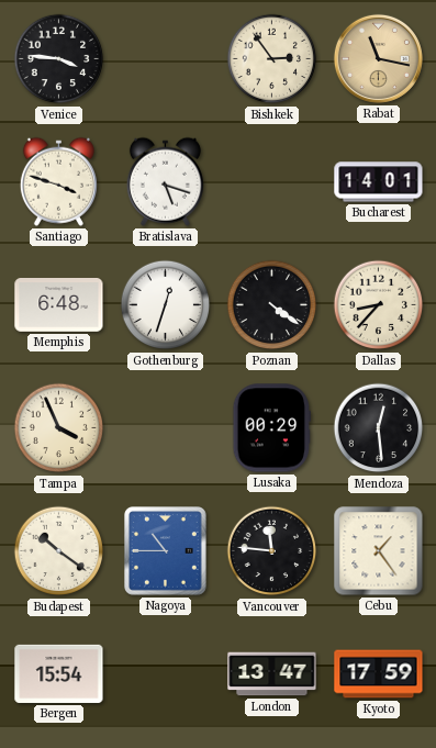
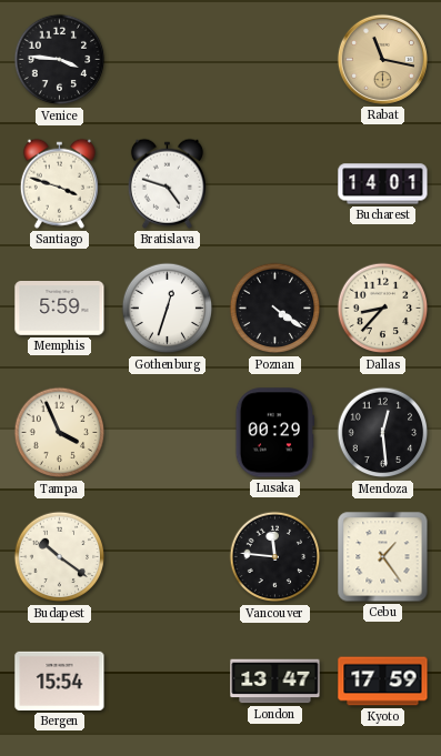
Bishkek: 2:54 -> none
Bratislava: 5:18 -> 4:48
Memphis: 6:48 -> 5:59
Nagoya: 10:45 -> none
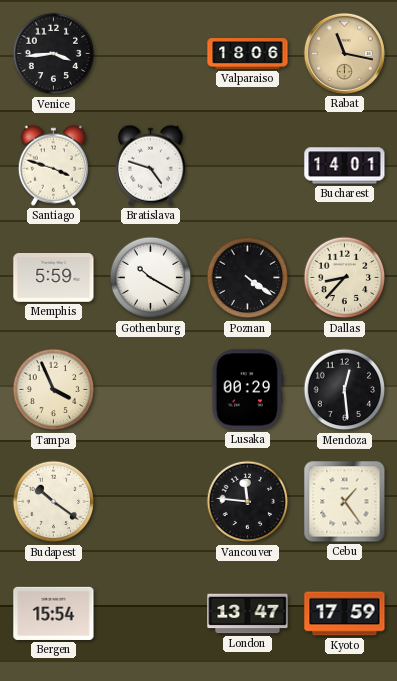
Venice: 3:46 -> 3:44
Valparaiso: none -> 18:06
Gothenburg: 12:33 -> 10:20
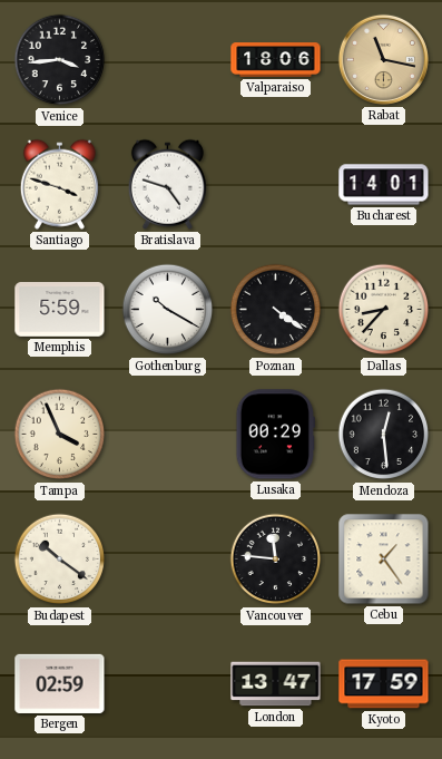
Bergen: 15:54 -> 02:59
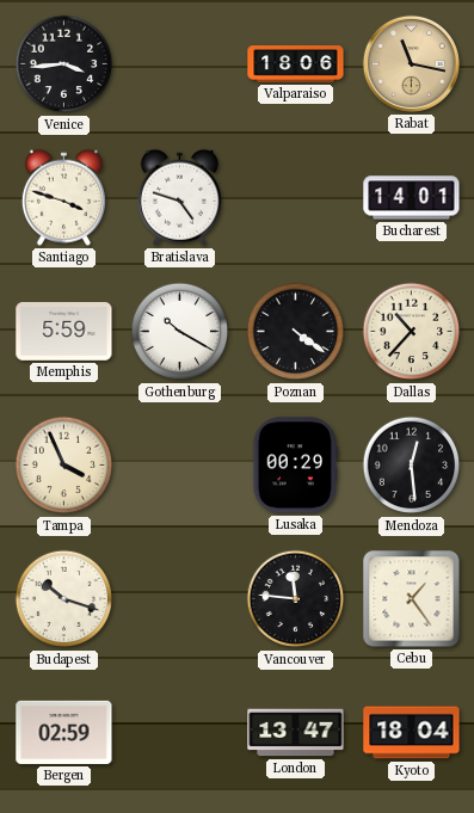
Dallas: 8:37 -> 10:37
Budapest: 10:21 -> 10:18
Kyoto: 17:59 -> 18:04
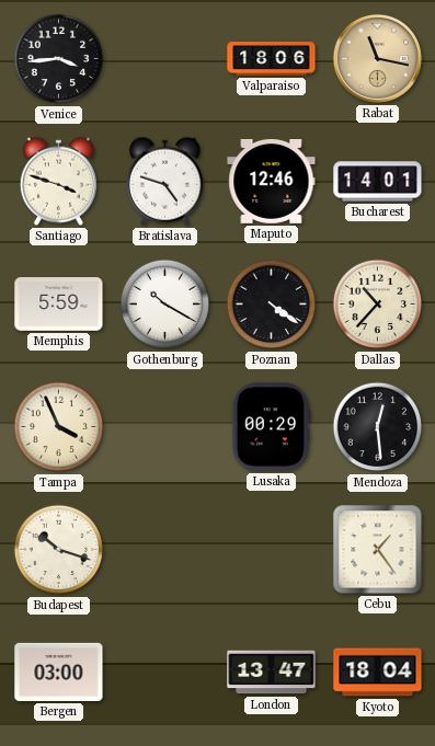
Maputo: none -> 12:46
Vancouver: 11:46 -> none
Bergen: 02:59 -> 03:00
